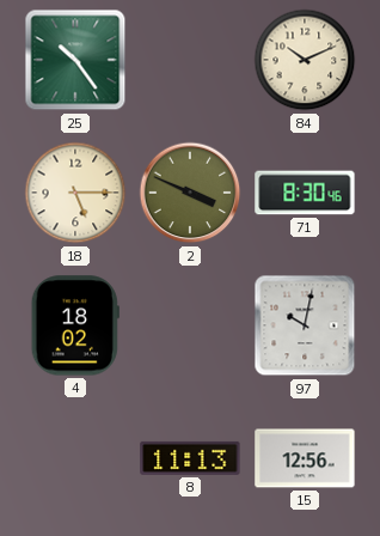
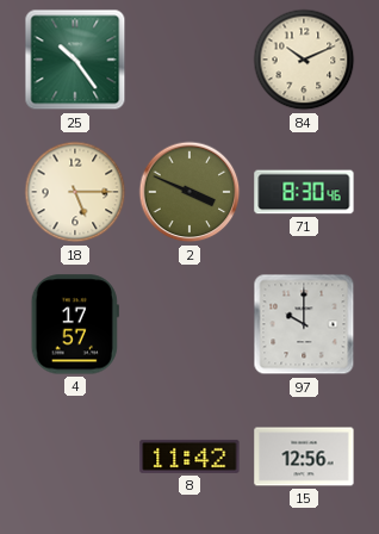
4: 18:02 -> 17:57
97: 10:02 -> 10:00
8: 11:13 -> 11:42
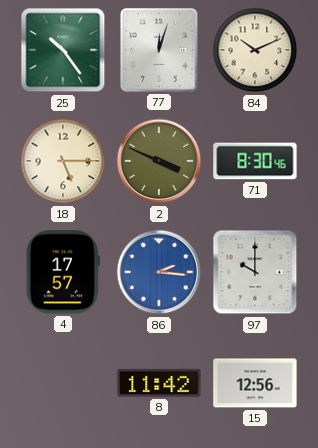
77: none -> 12:03
86: none -> 2:16
